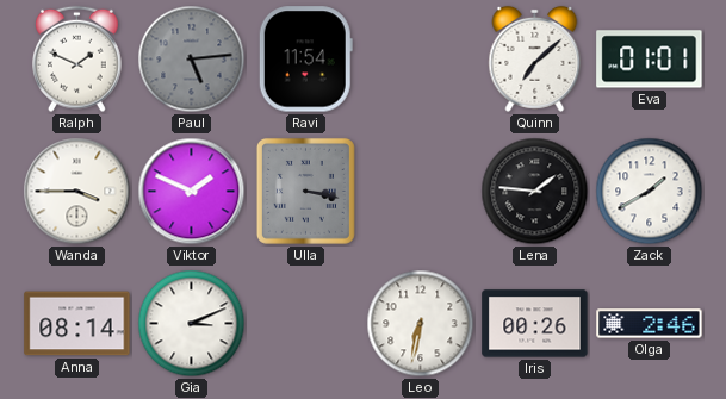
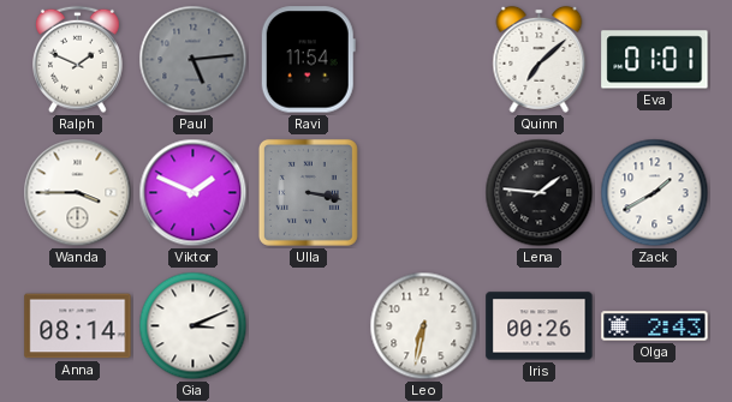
Olga: 2:46 -> 2:43
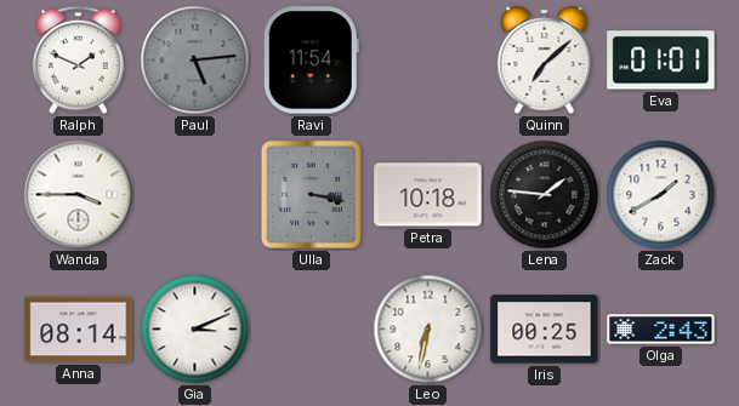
Viktor: 1:49 -> none
Petra: none -> 10:18
Iris: 00:26 -> 00:25
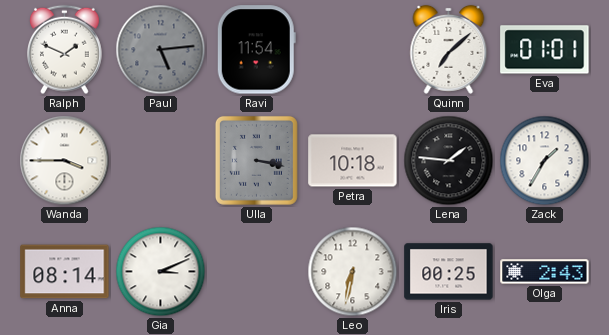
Zack: 1:40 -> 1:35
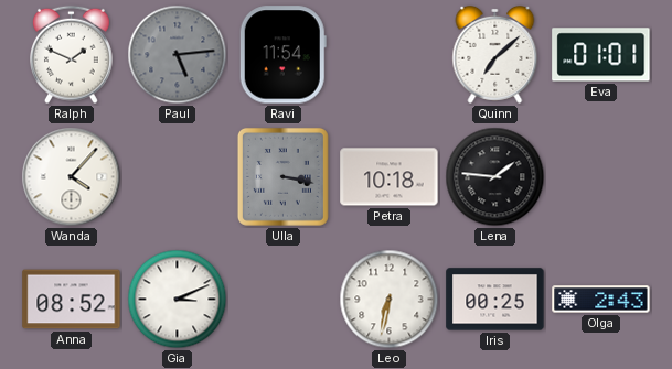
Wanda: 3:45 -> 4:07
Zack: 1:35 -> none
Anna: 08:14 -> 08:52
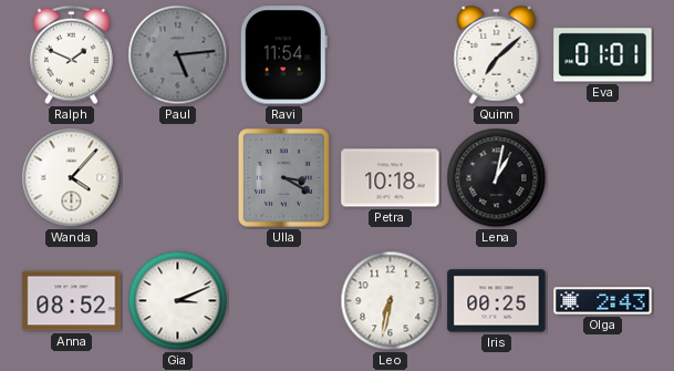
Ulla: 3:17 -> 3:20
Lena: 1:46 -> 1:02
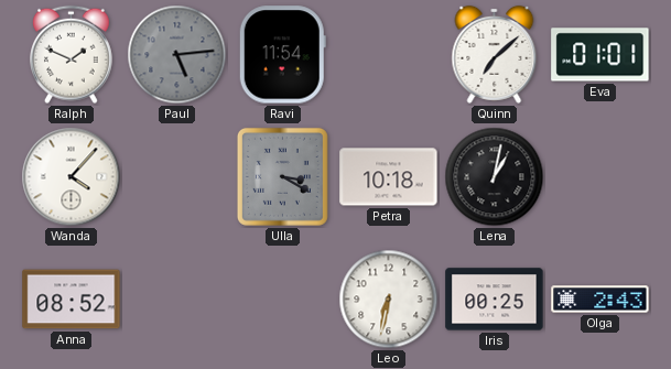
Gia: 3:11 -> none
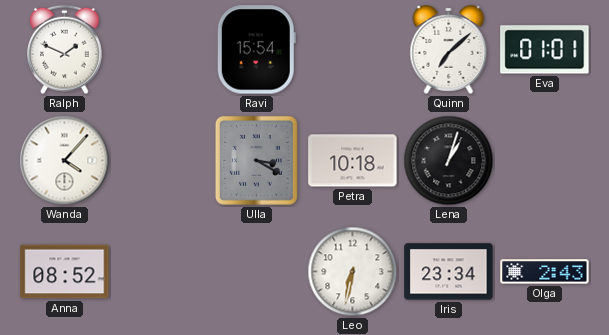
Paul: 5:14 -> none
Ravi: 11:54 -> 15:54
Lena: 1:02 -> 1:03
Iris: 00:25 -> 23:34
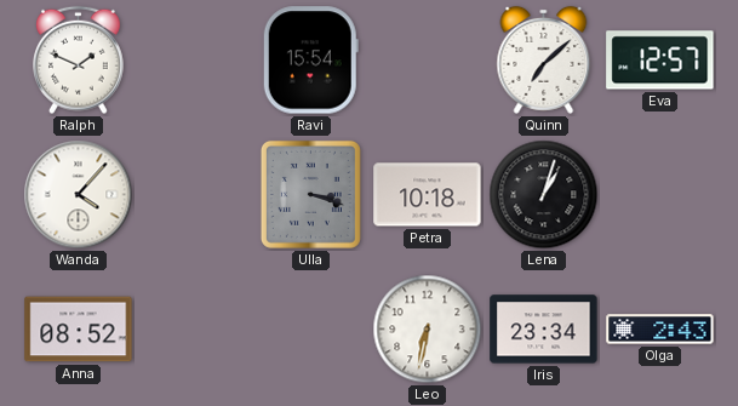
Eva: 01:01 -> 12:57
Ulla: 3:20 -> 3:18
